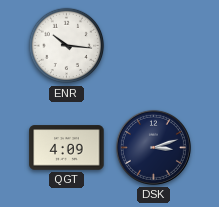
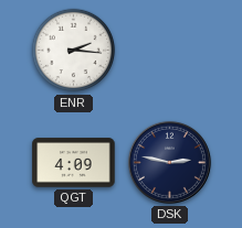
ENR: 10:16 -> 2:16
DSK: 3:12 -> 2:47
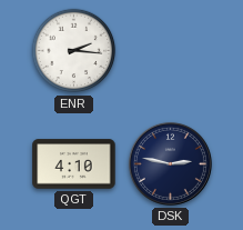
QGT: 4:09 -> 4:10
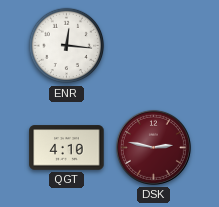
ENR: 2:16 -> 12:16
DSK dial: navy -> burgundy
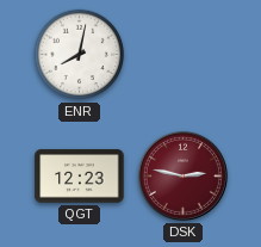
ENR: 12:16 -> 8:02
QGT: 4:10 -> 12:23
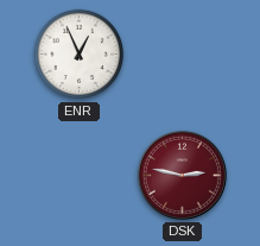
ENR: 8:02 -> 12:56
QGT: 12:23 -> none
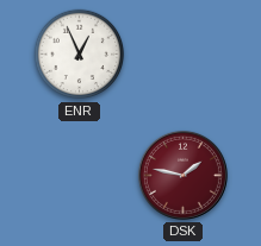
DSK: 2:47 -> 1:47
